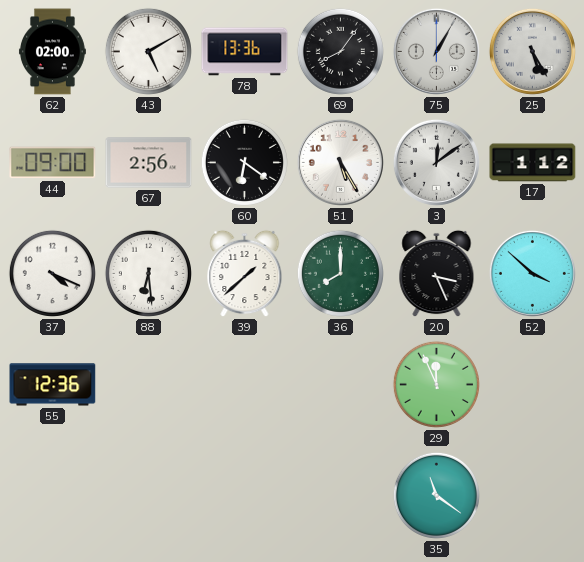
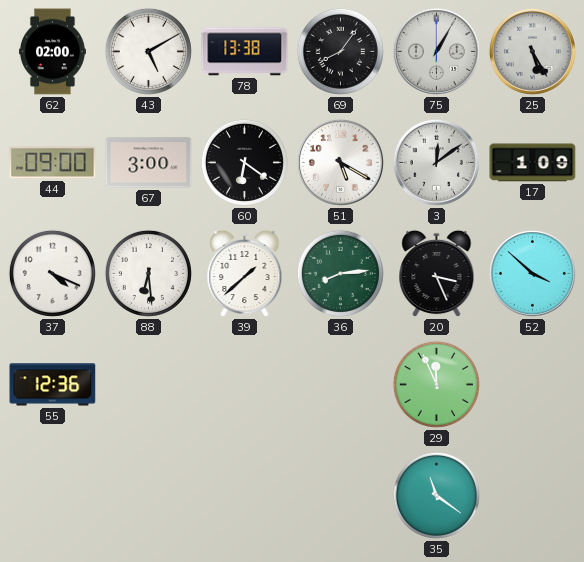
78: 13:36 -> 13:38
67: 2:56 -> 3:00
51: 5:25 -> 5:20
17: 1:12 -> 1:09
36: 8:00 -> 8:14
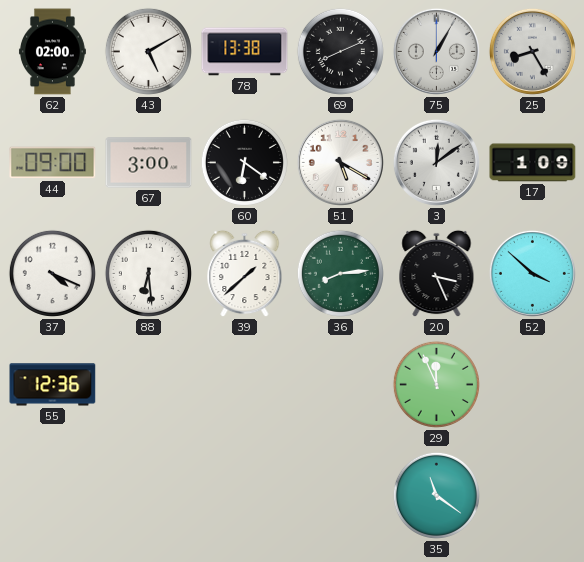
69: 8:06 -> 8:11
25: 5:25 -> 8:25
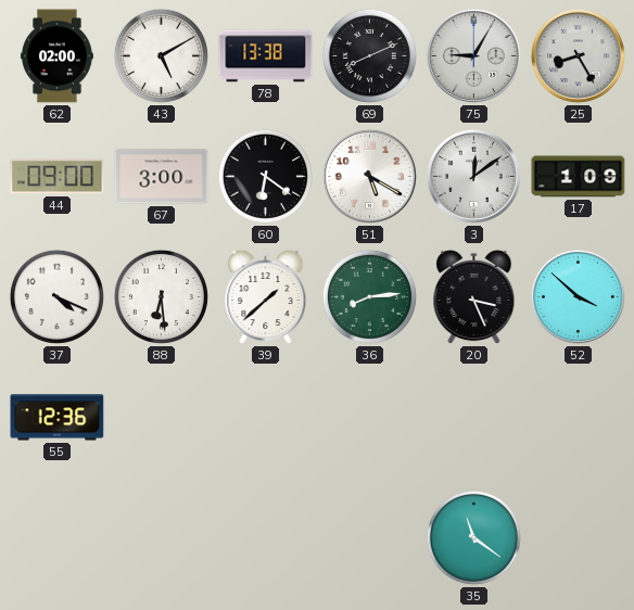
75: 1:05 -> 9:05
29: 11:56 -> none
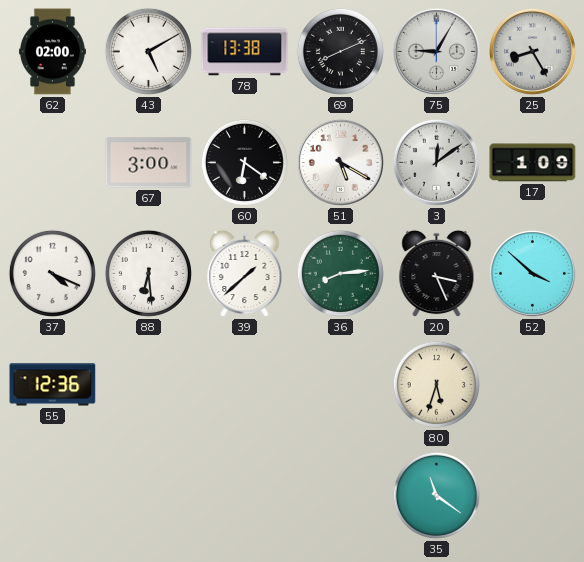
44: 09:00 -> none
80: none -> 5:33
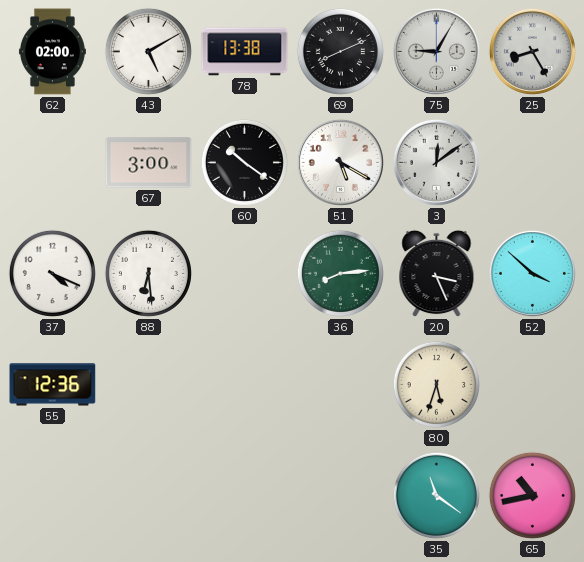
60: 6:21 -> 10:21
17: 1:09 -> none
39: 1:38 -> none
65: none -> 10:43
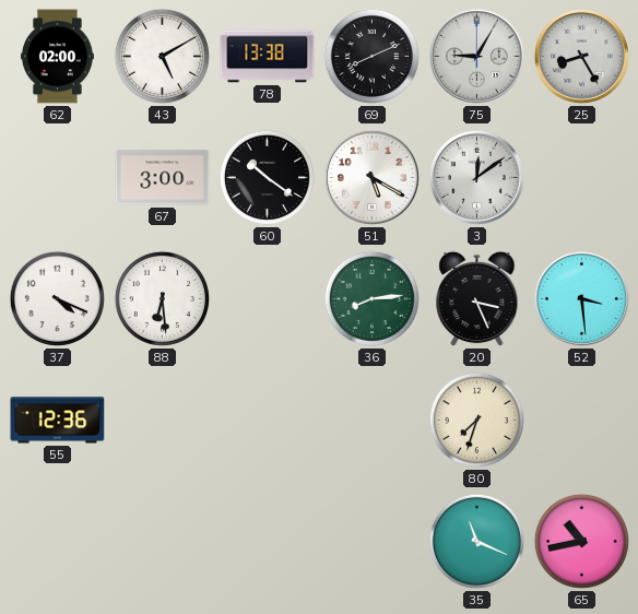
52: 3:52 -> 3:29
80: 5:33 -> 7:33
35: 11:21 -> 11:19
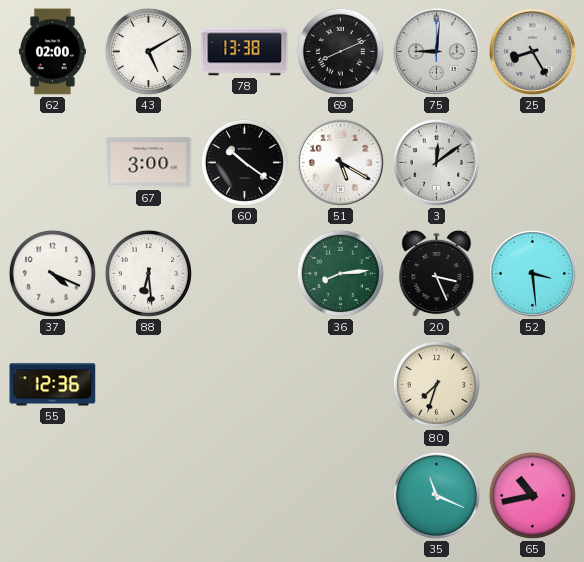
75: 9:05 -> 9:01
